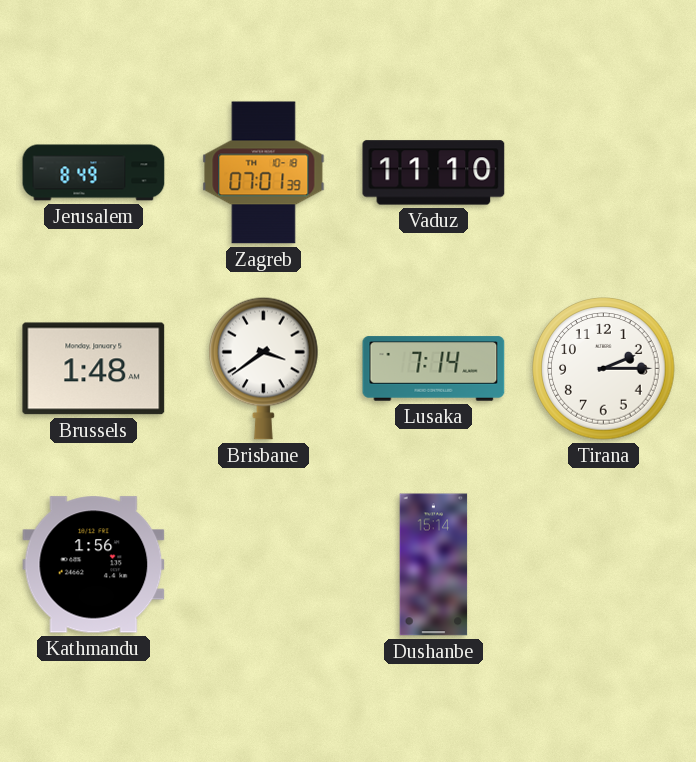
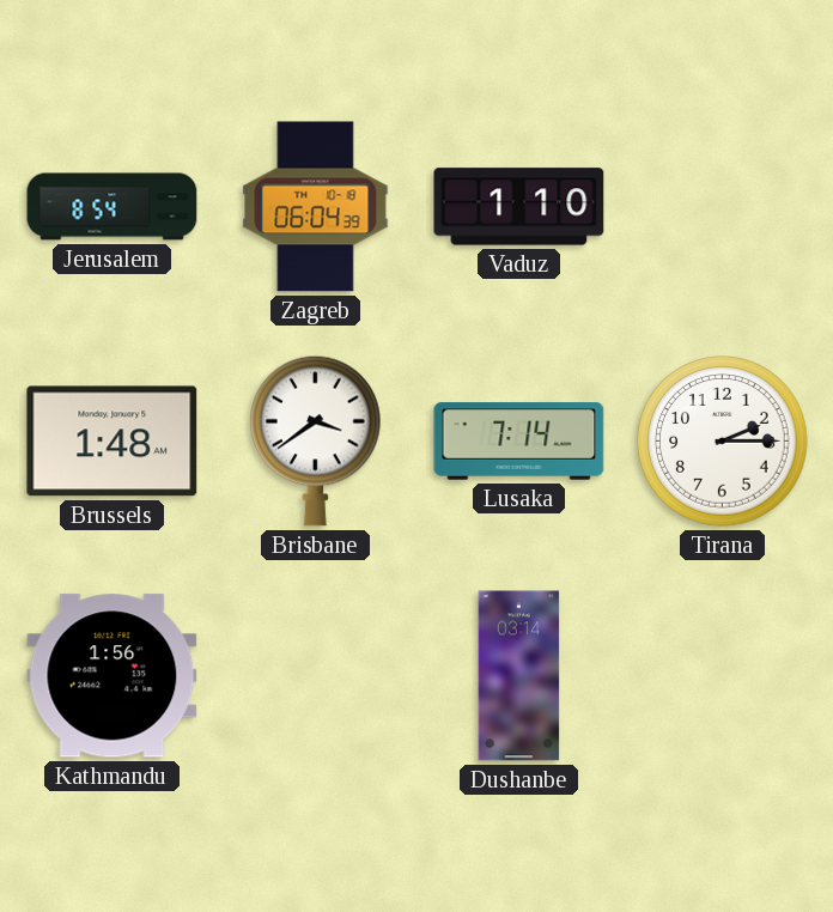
Jerusalem: 8:49 -> 8:54
Zagreb: 07:01 -> 06:04
Vaduz: 11:10 -> 1:10
Dushanbe: 15:14 -> 03:14
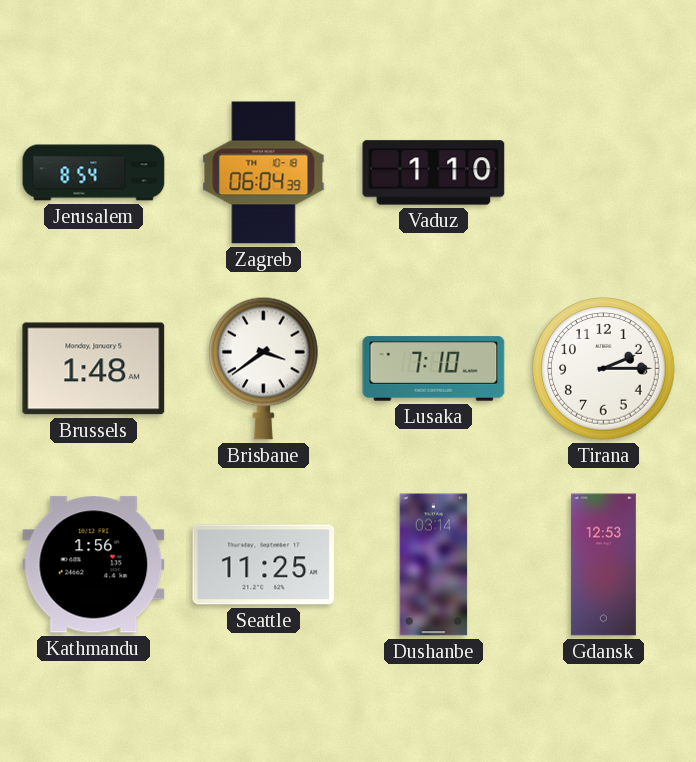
Lusaka: 7:14 -> 7:10
Seattle: none -> 11:25
Gdansk: none -> 12:53
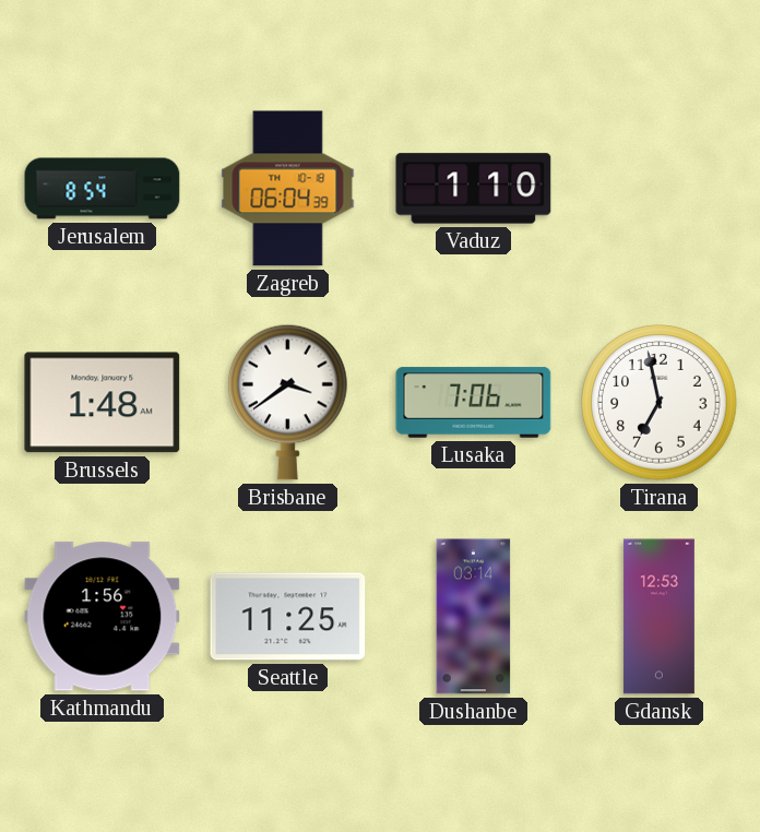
Lusaka: 7:10 -> 7:06
Tirana: 2:15 -> 6:58
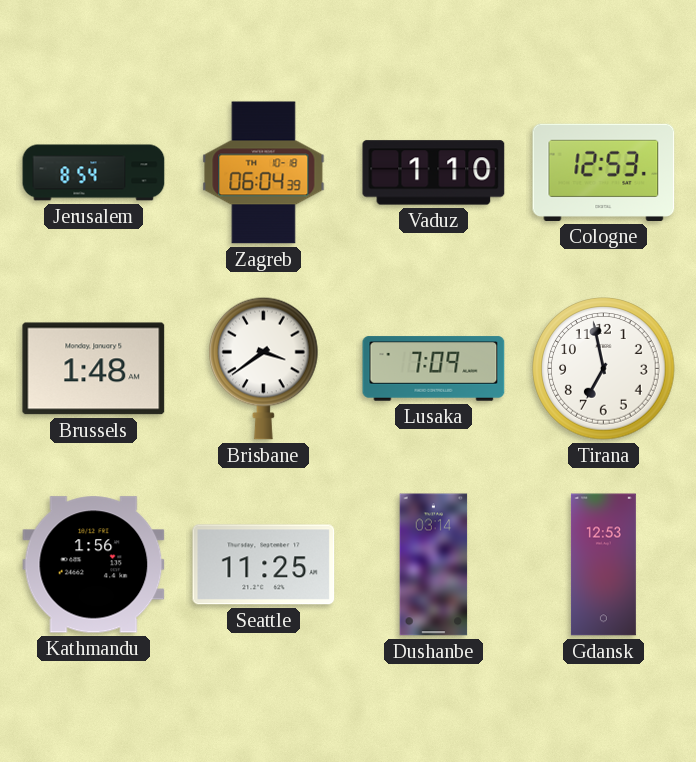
Cologne: none -> 12:53
Lusaka: 7:06 -> 7:09
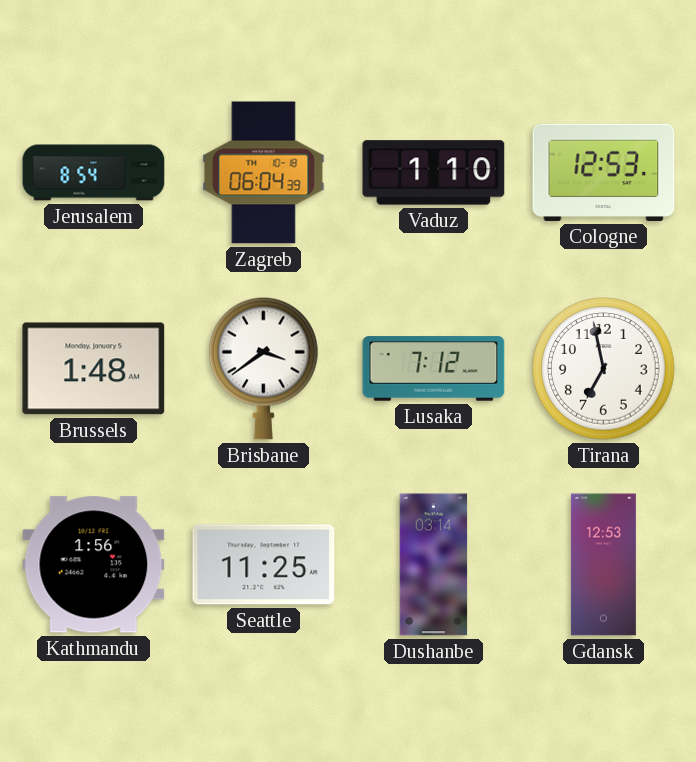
Lusaka: 7:09 -> 7:12
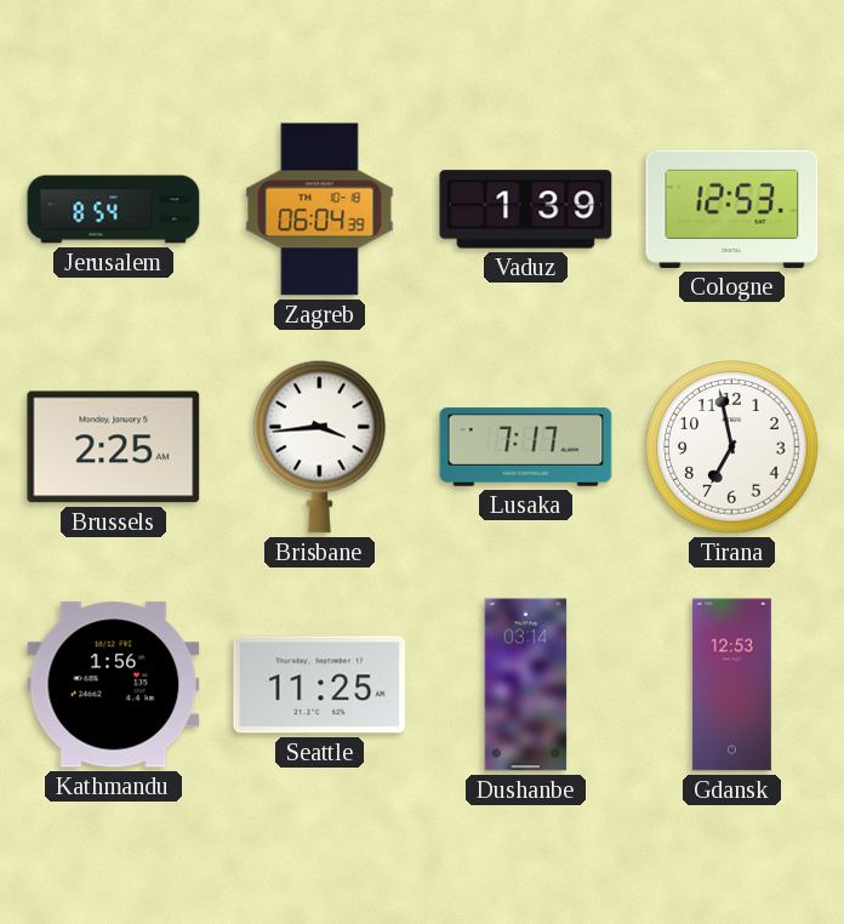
Vaduz: 1:10 -> 1:39
Brussels: 1:48 -> 2:25
Brisbane: 3:39 -> 3:44
Lusaka: 7:12 -> 7:17
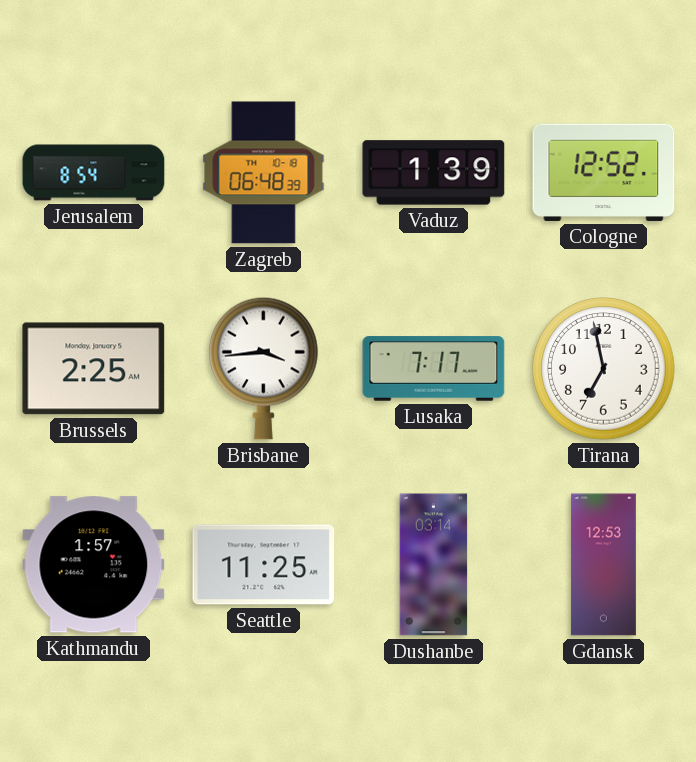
Zagreb: 06:04 -> 06:48
Cologne: 12:53 -> 12:52
Kathmandu: 1:56 -> 1:57
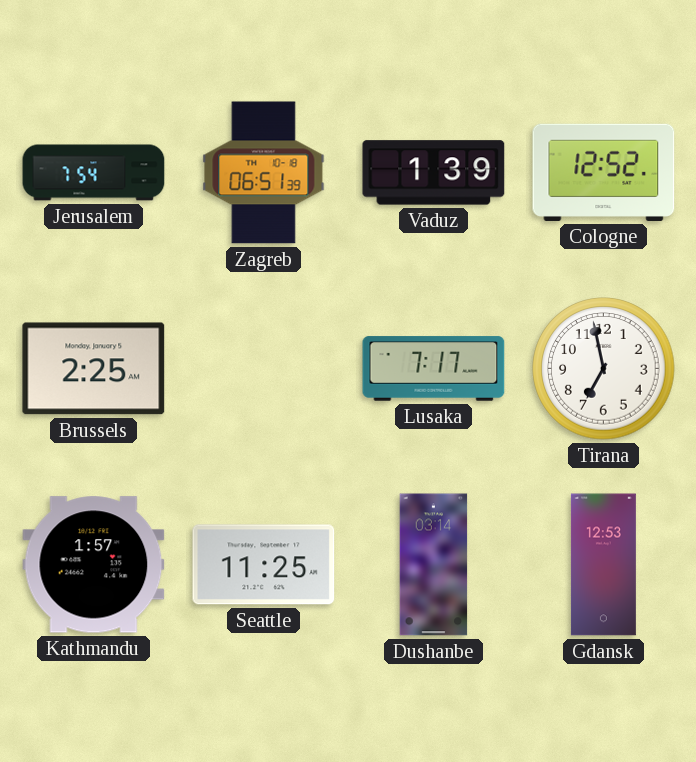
Jerusalem: 8:54 -> 7:54
Zagreb: 06:48 -> 06:51
Brisbane: 3:44 -> none
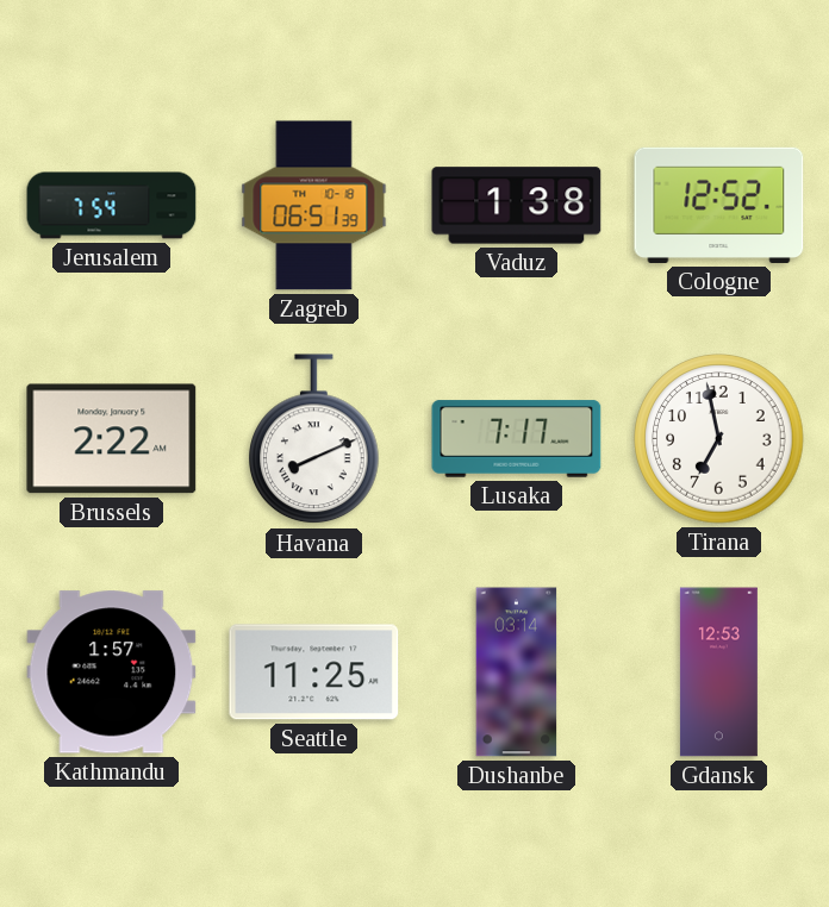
Vaduz: 1:39 -> 1:38
Brussels: 2:25 -> 2:22
Havana: none -> 8:11
